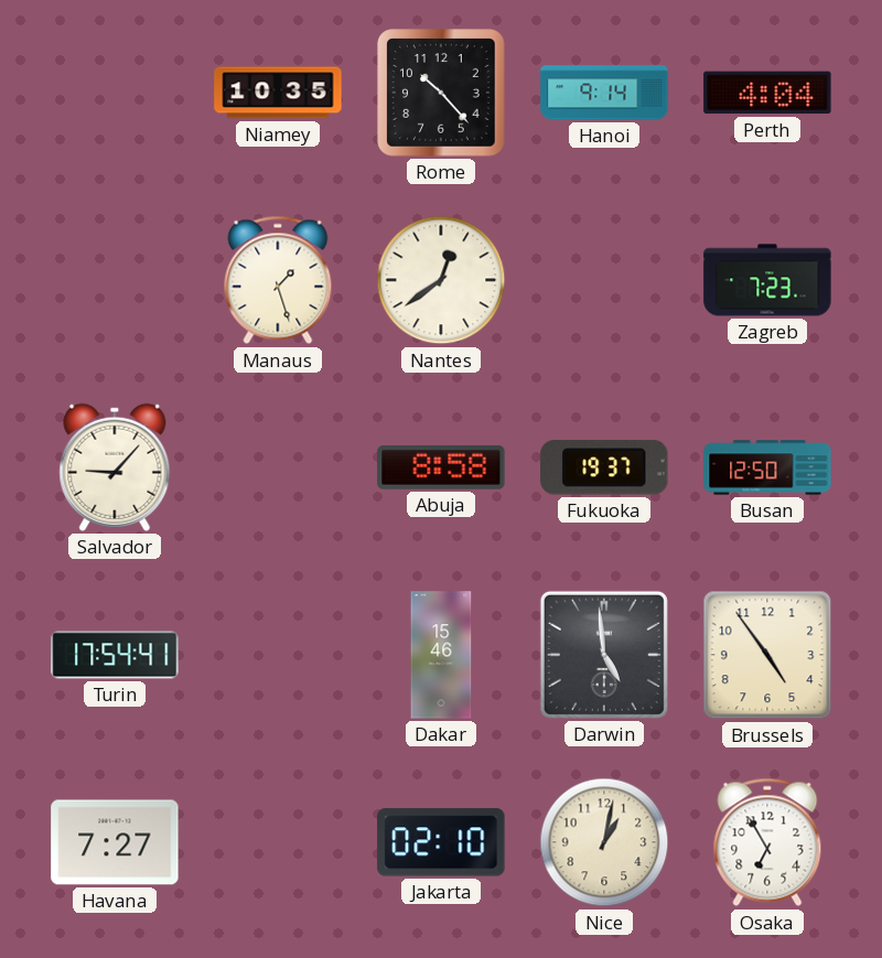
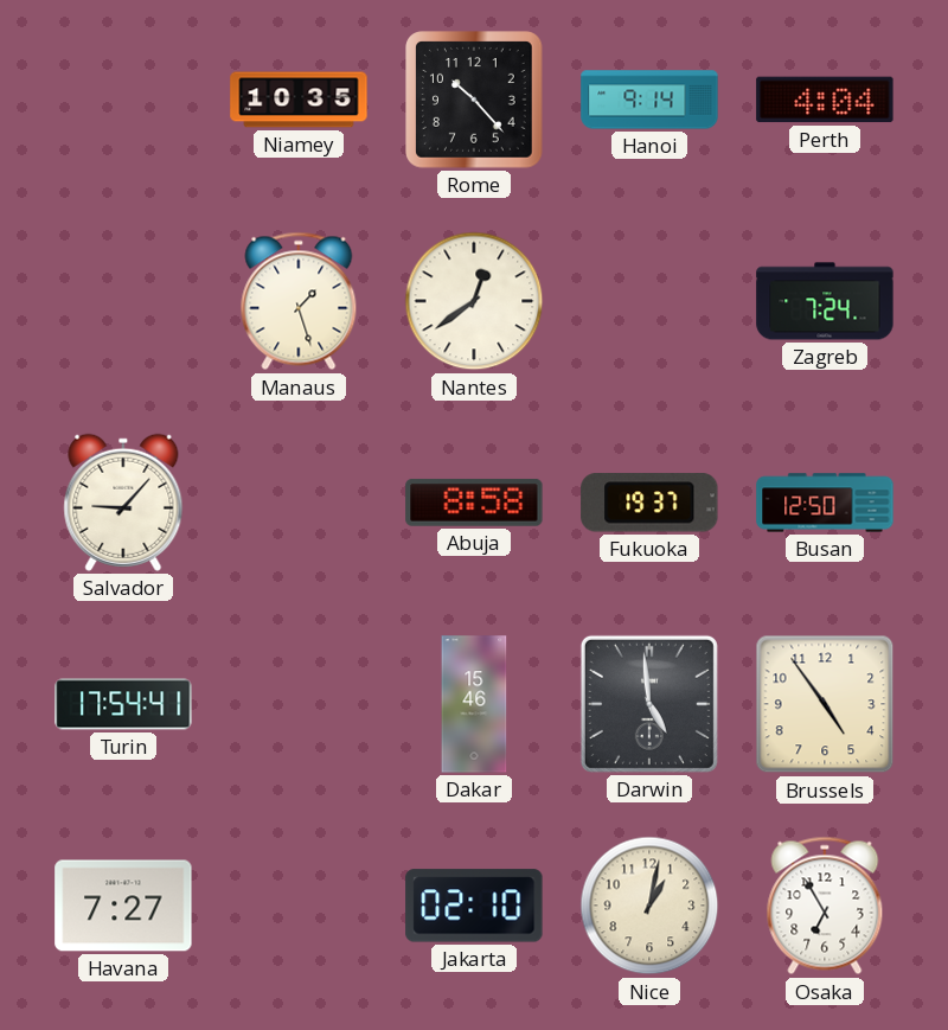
Zagreb: 7:23 -> 7:24
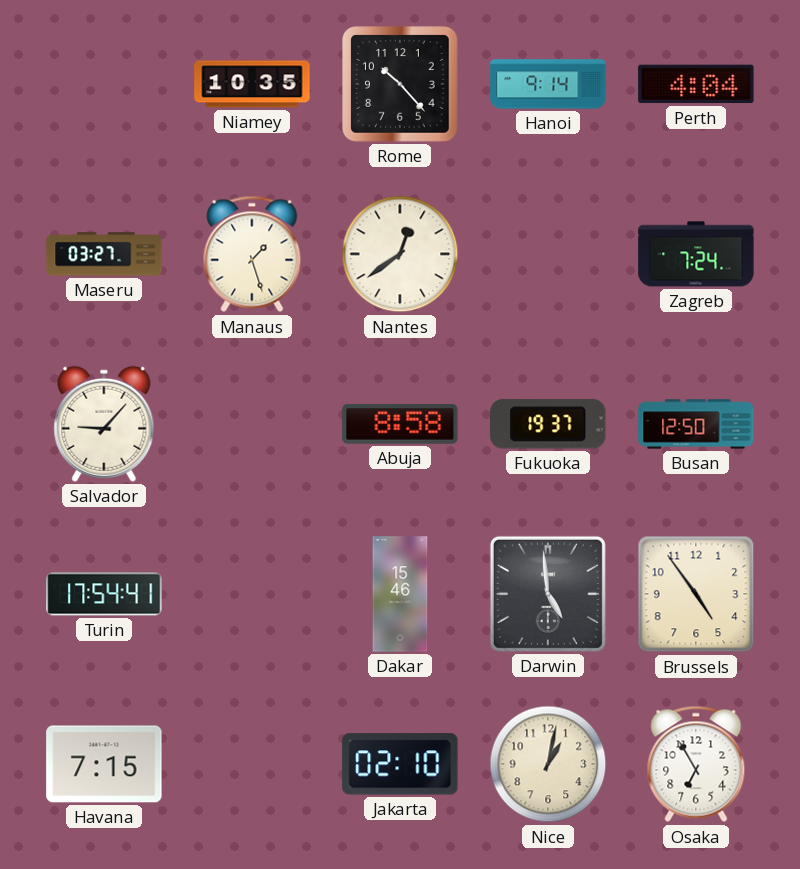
Maseru: none -> 03:27
Havana: 7:27 -> 7:15
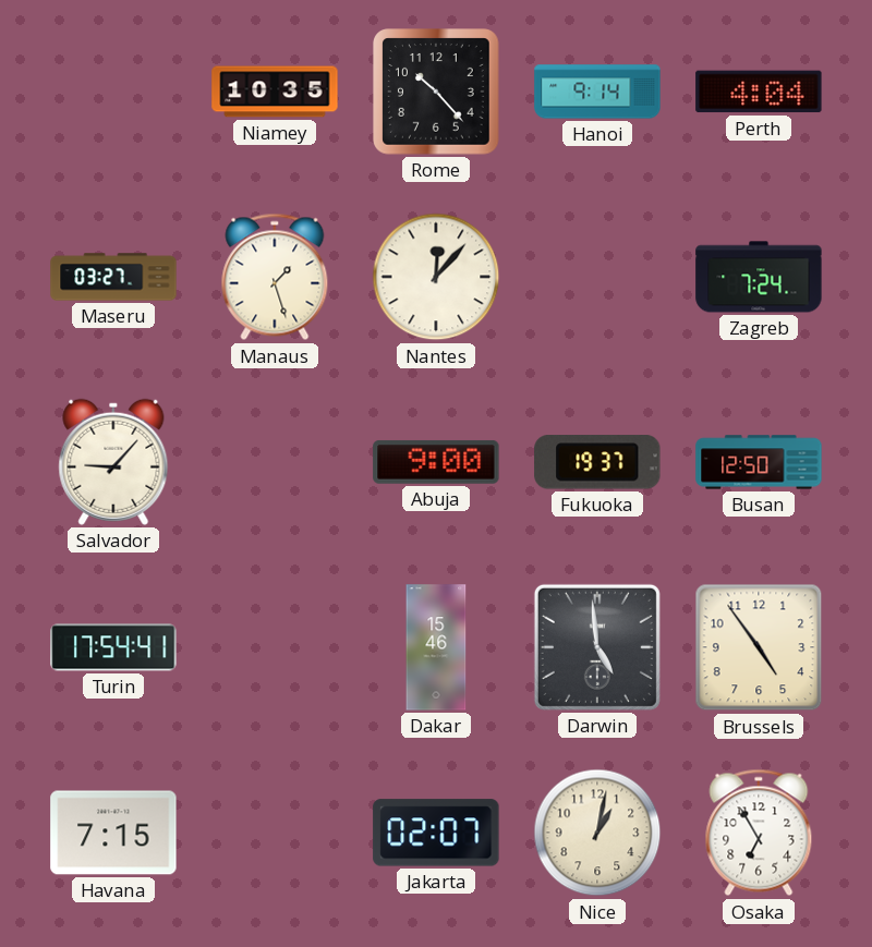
Nantes: 12:39 -> 12:07
Abuja: 8:58 -> 9:00
Jakarta: 02:10 -> 02:07
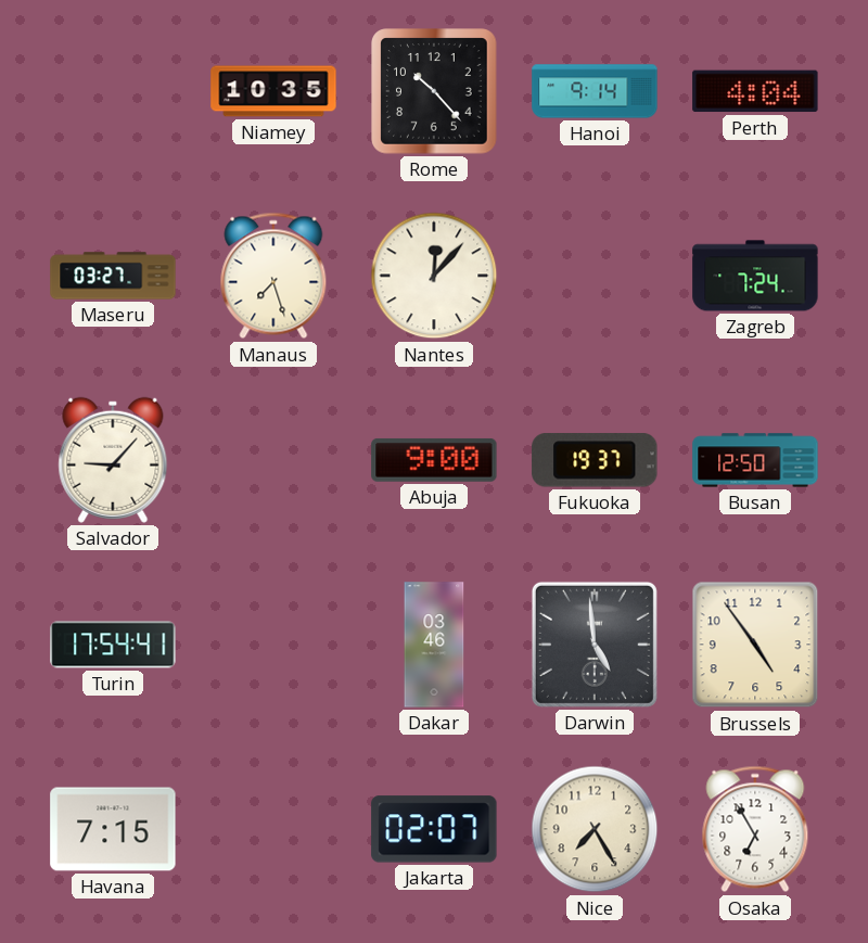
Manaus: 1:27 -> 7:27
Dakar: 15:46 -> 03:46
Nice: 1:02 -> 7:25
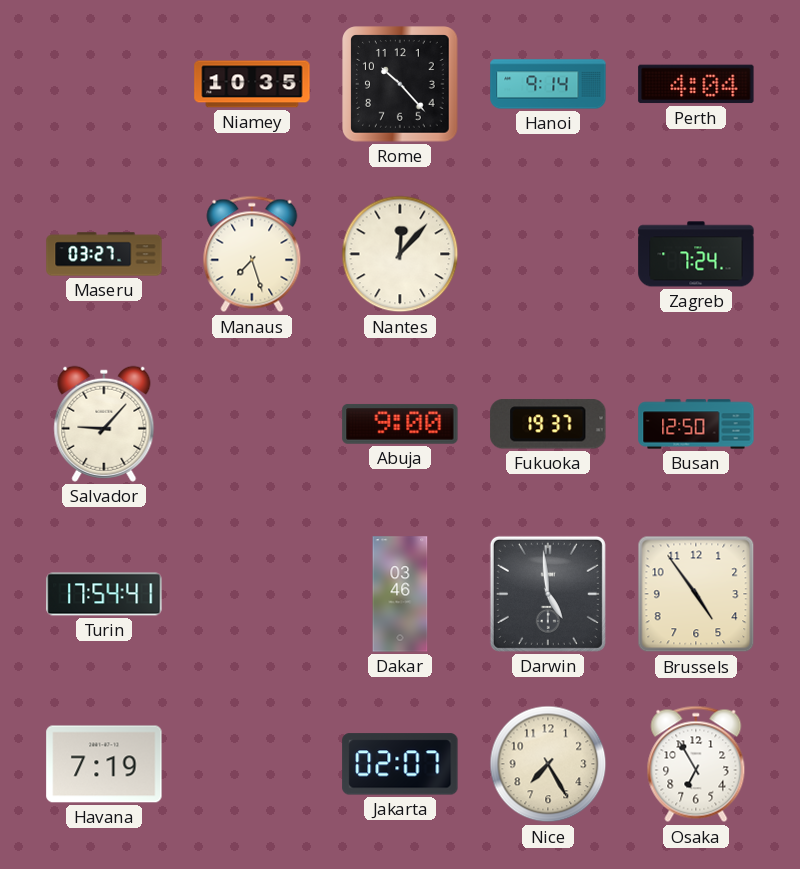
Havana: 7:15 -> 7:19
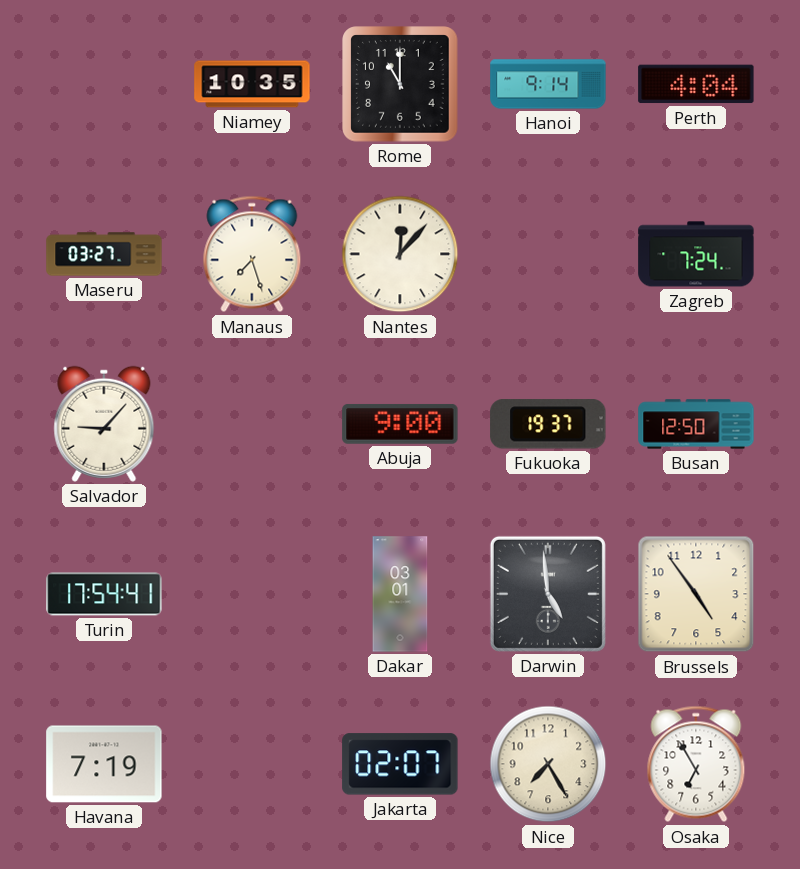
Rome: 10:23 -> 11:00
Dakar: 03:46 -> 03:01
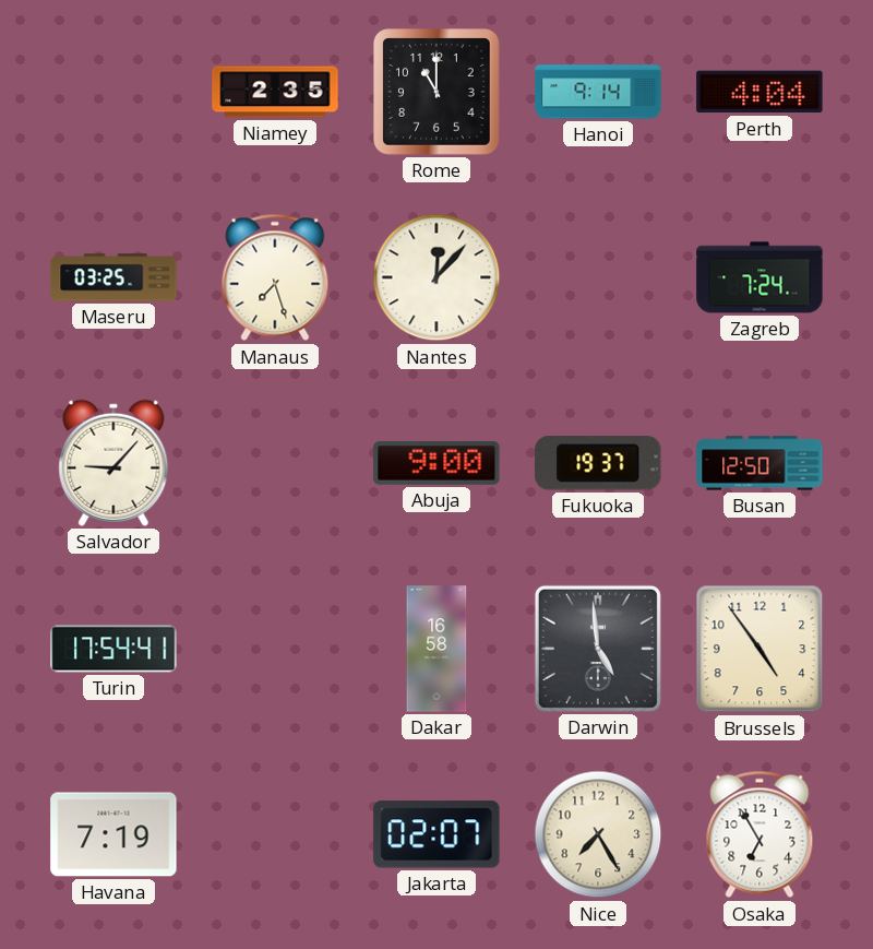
Niamey: 10:35 -> 2:35
Maseru: 03:27 -> 03:25
Dakar: 03:01 -> 16:58
